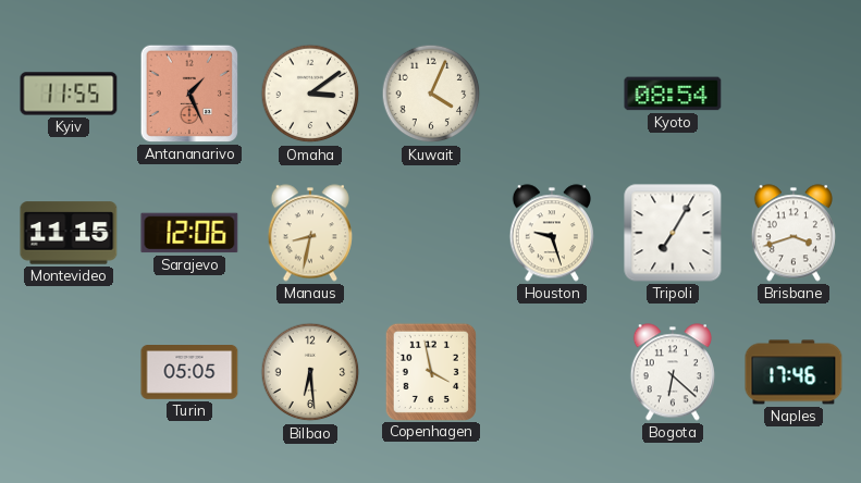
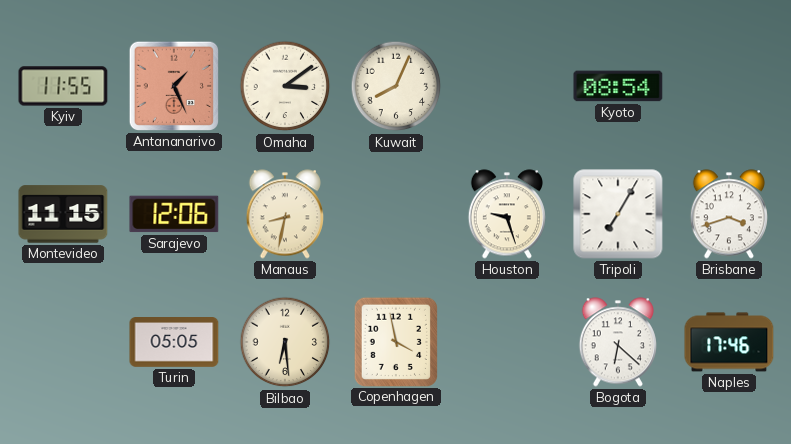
Kuwait: 4:04 -> 8:04
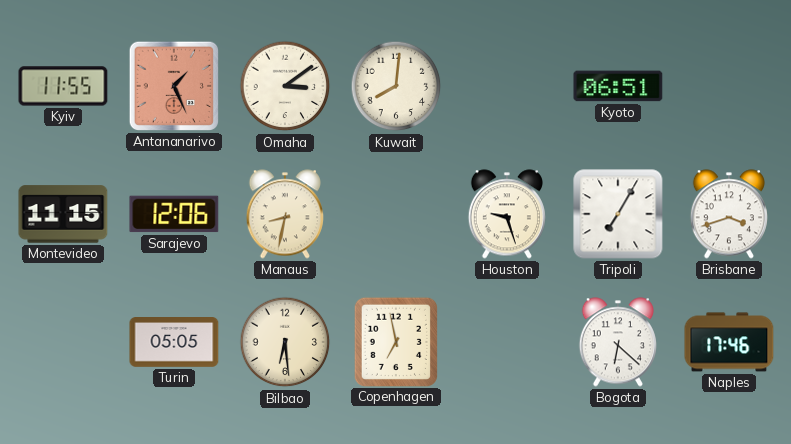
Kuwait: 8:04 -> 8:01
Kyoto: 08:54 -> 06:51
Copenhagen: 3:58 -> 6:58
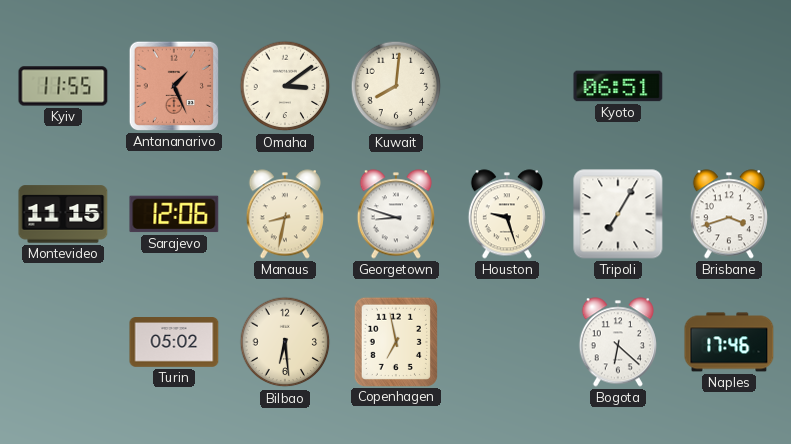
Georgetown: none -> 8:48
Turin: 05:05 -> 05:02
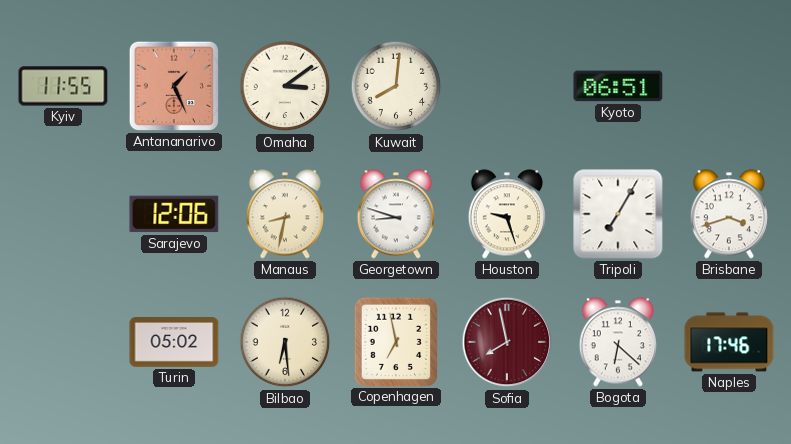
Montevideo: 11:15 -> none
Sofia: none -> 7:58
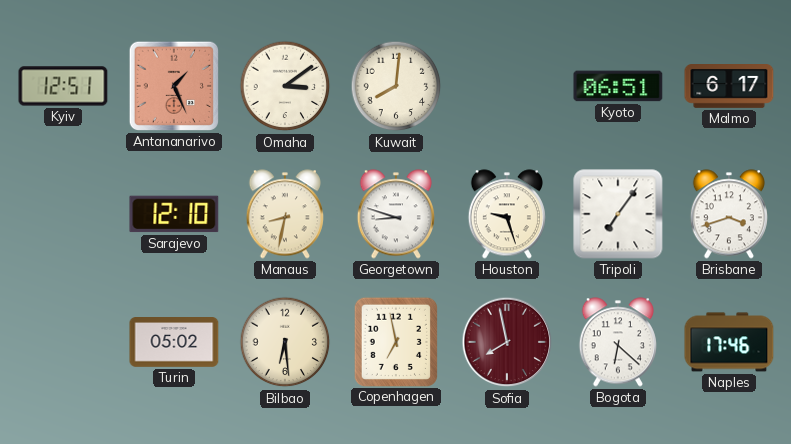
Kyiv: 11:55 -> 12:51
Malmo: none -> 6:17
Sarajevo: 12:06 -> 12:10
Tripoli: 7:05 -> 7:06
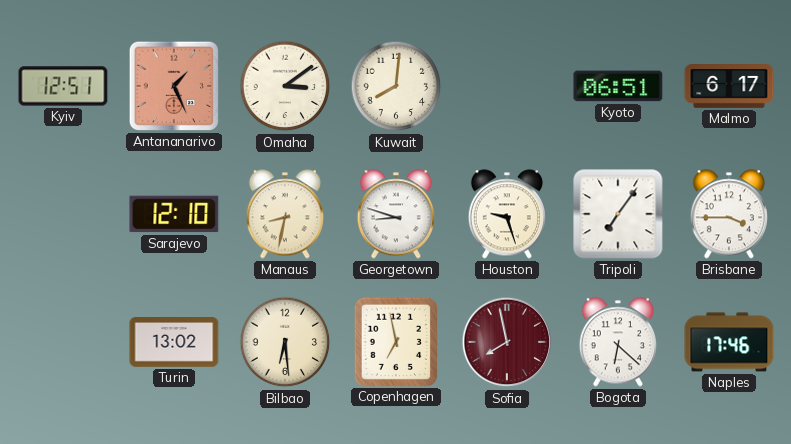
Brisbane: 3:42 -> 3:45
Turin: 05:02 -> 13:02
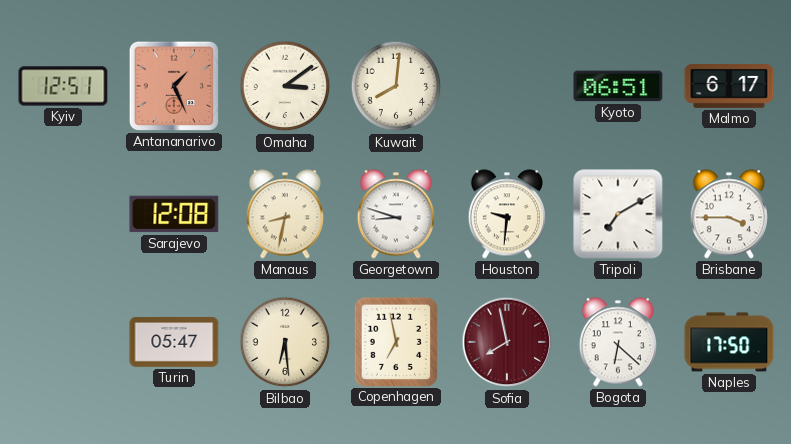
Sarajevo: 12:10 -> 12:08
Houston: 9:27 -> 9:31
Tripoli: 7:06 -> 7:10
Turin: 13:02 -> 05:47
Naples: 17:46 -> 17:50
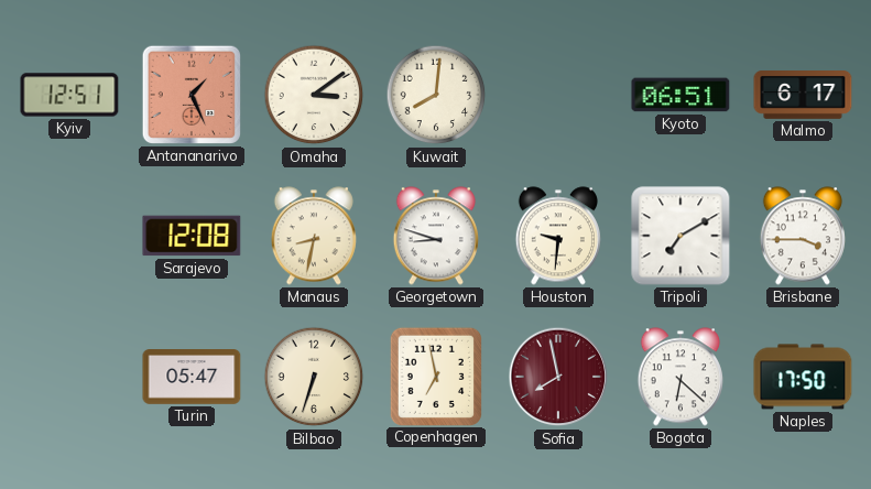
Bilbao: 6:29 -> 6:33
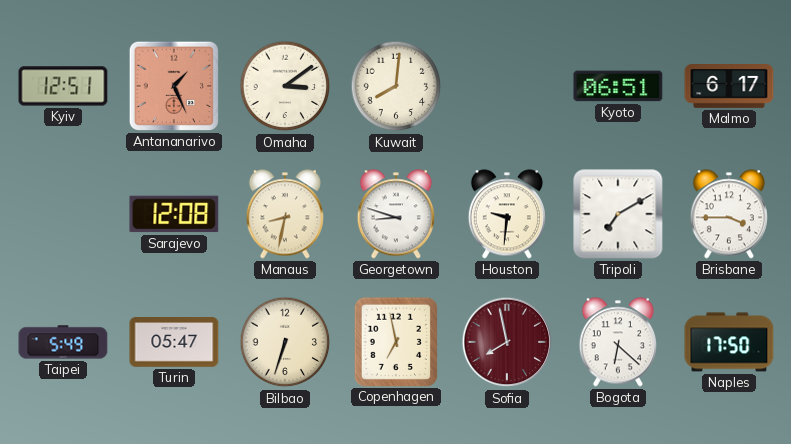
Taipei: none -> 5:49
